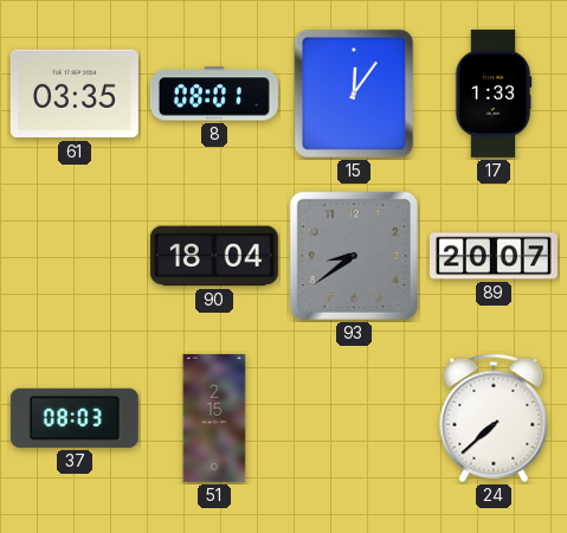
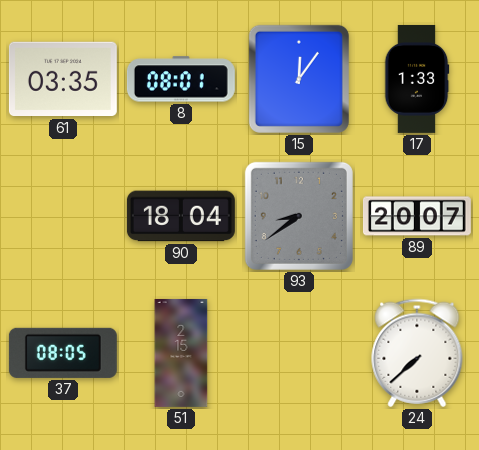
37: 08:03 -> 08:05
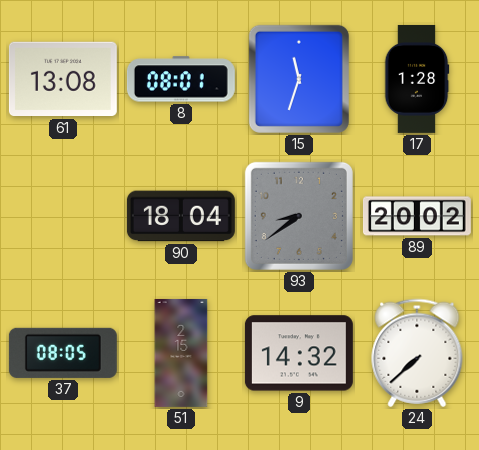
61: 03:35 -> 13:08
15: 12:06 -> 11:33
17: 1:33 -> 1:28
89: 20:07 -> 20:02
9: none -> 14:32
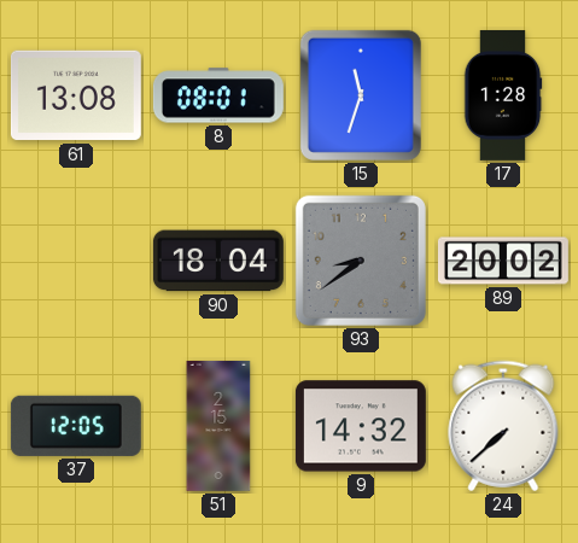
37: 08:05 -> 12:05
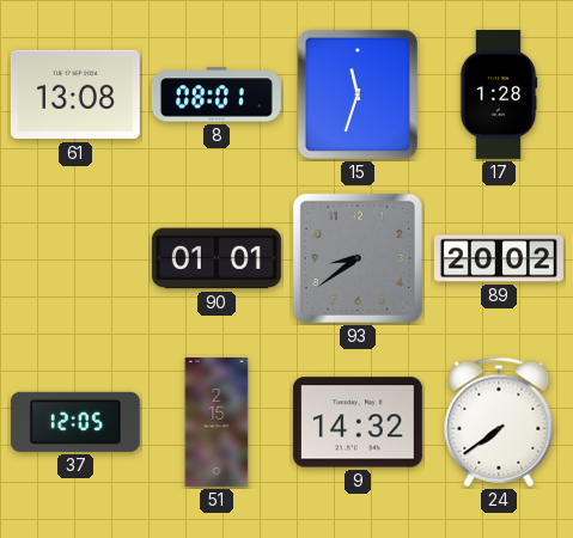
90: 18:04 -> 01:01
24: 7:38 -> 7:39
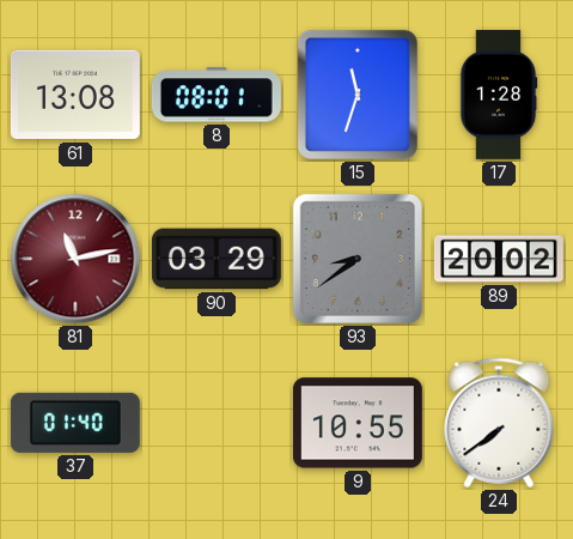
81: none -> 11:13
90: 01:01 -> 03:29
37: 12:05 -> 01:40
51: 2:15 -> none
9: 14:32 -> 10:55
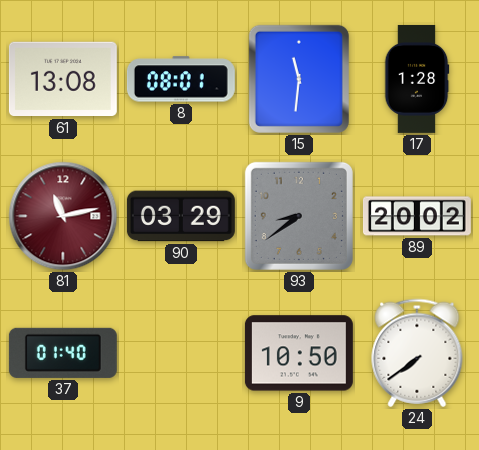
15: 11:33 -> 11:31
9: 10:55 -> 10:50
